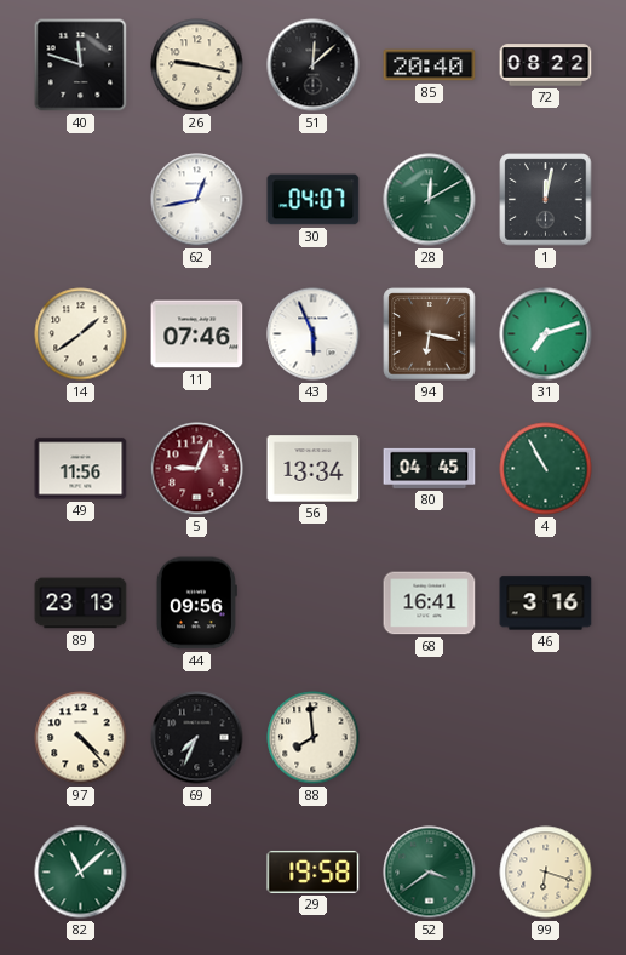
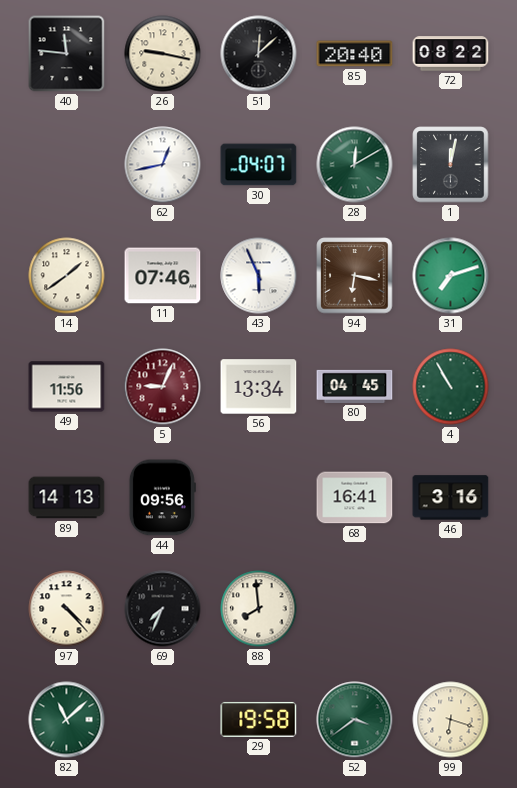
40: 11:48 -> 11:46
89: 23:13 -> 14:13
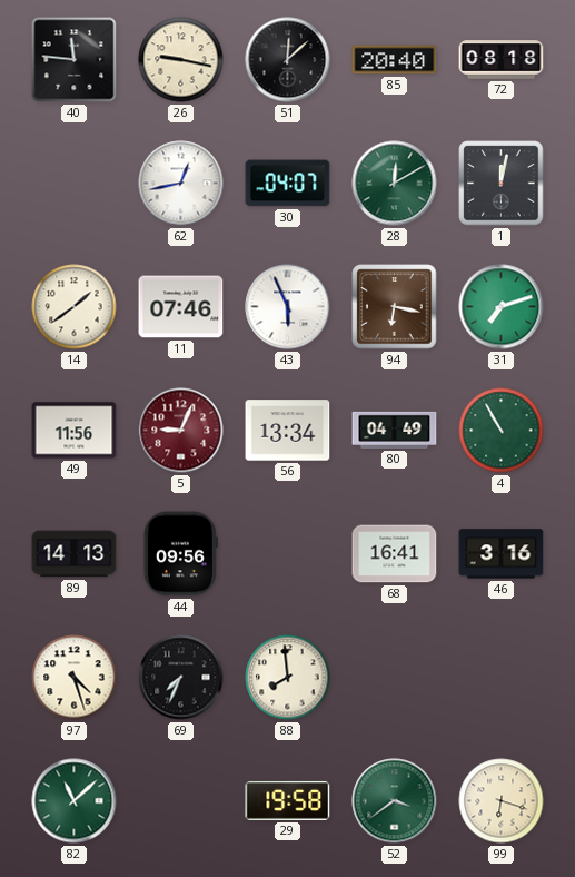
72: 08:22 -> 08:18
80: 04:45 -> 04:49
97: 4:23 -> 4:27
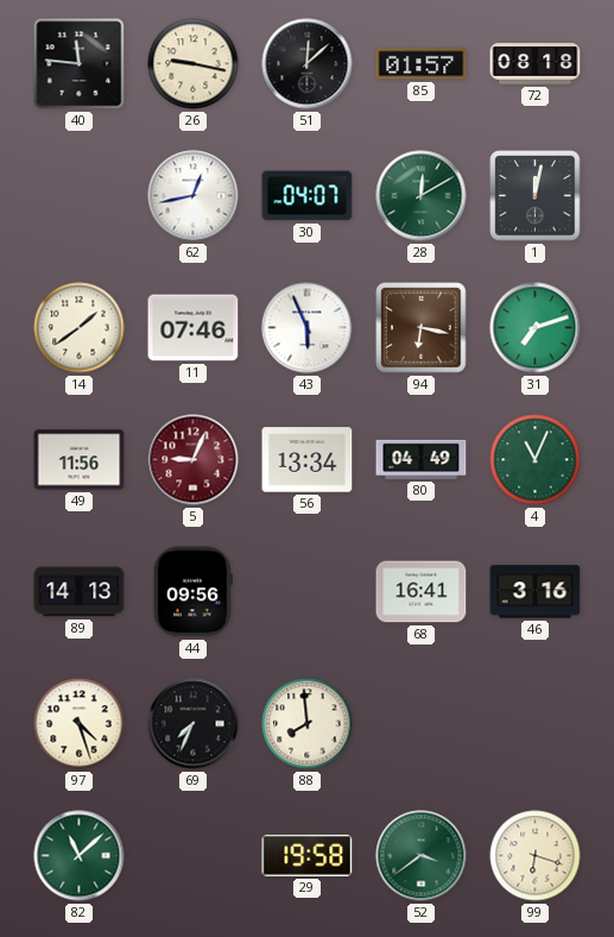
85: 20:40 -> 01:57
4: 10:55 -> 11:04
